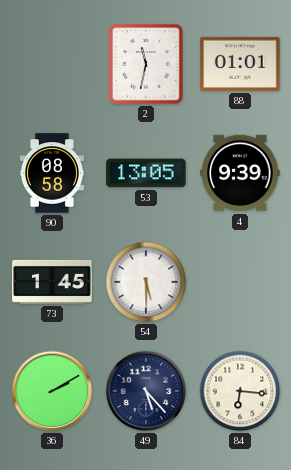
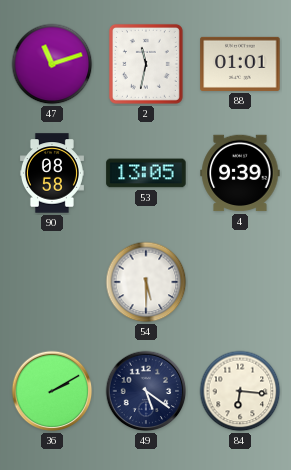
47: none -> 11:12
73: 1:45 -> none
49: 5:23 -> 5:21
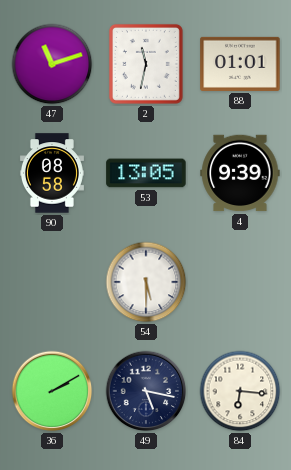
49: 5:21 -> 5:17
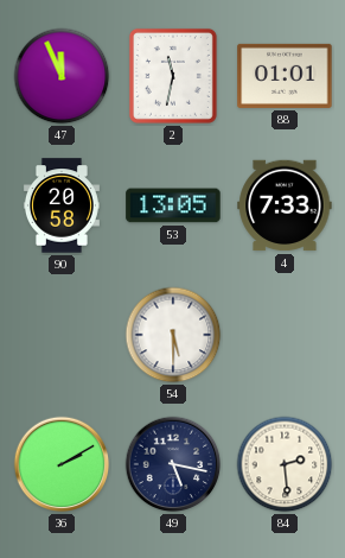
47: 11:12 -> 11:56
90: 08:58 -> 20:58
4: 9:39 -> 7:33
84: 6:16 -> 2:29
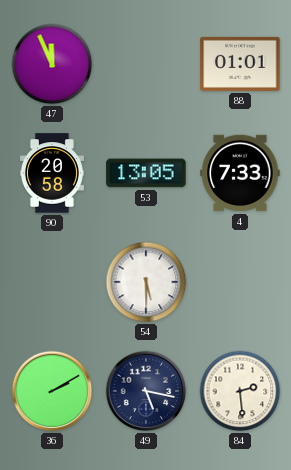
2: 11:32 -> none
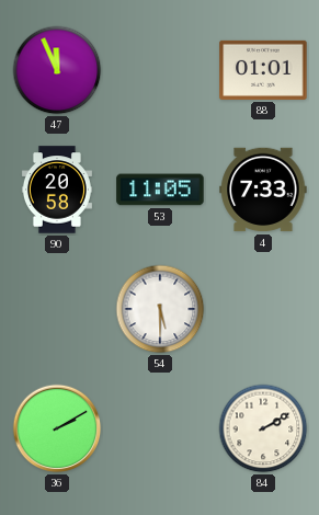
53: 13:05 -> 11:05
49: 5:17 -> none
84: 2:29 -> 2:10
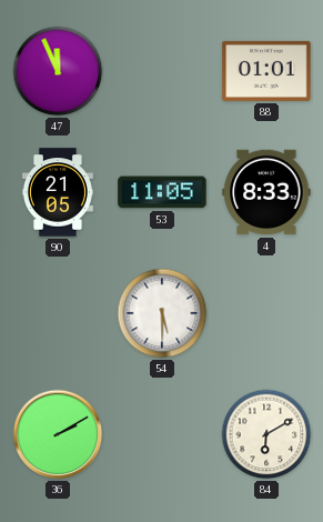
90: 20:58 -> 21:05
4: 7:33 -> 8:33
84: 2:10 -> 6:10
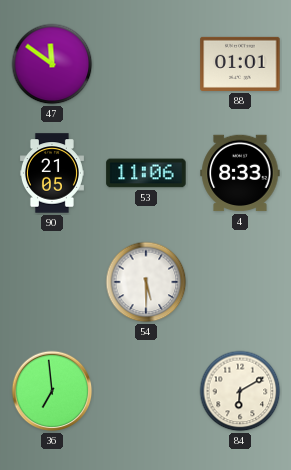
47: 11:56 -> 11:51
53: 11:05 -> 11:06
36: 2:10 -> 6:59
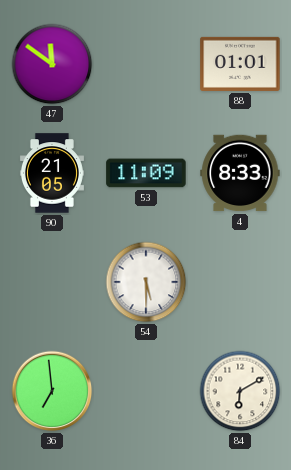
53: 11:06 -> 11:09
